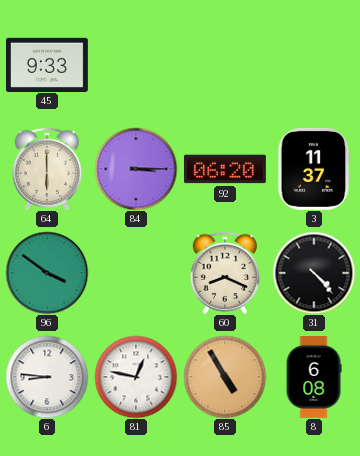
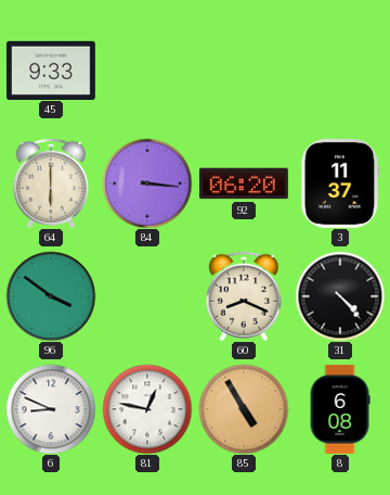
84: 3:15 -> 3:16
6: 8:46 -> 8:49
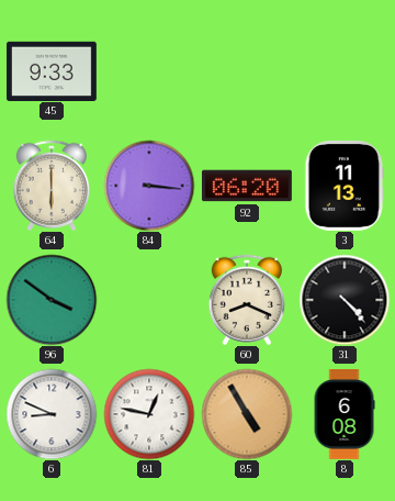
3: 11:37 -> 11:13
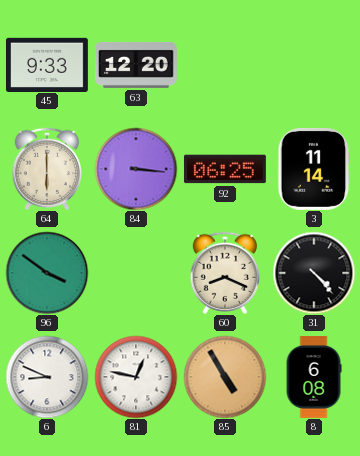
63: none -> 12:20
92: 06:20 -> 06:25
3: 11:13 -> 11:14
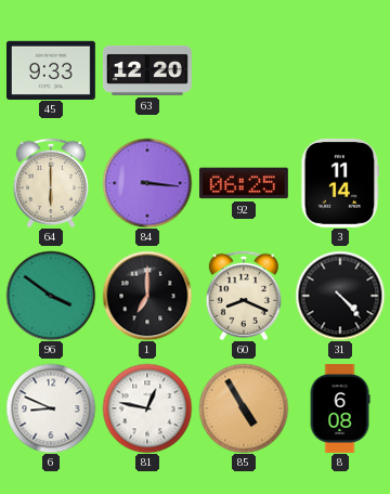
1: none -> 7:00
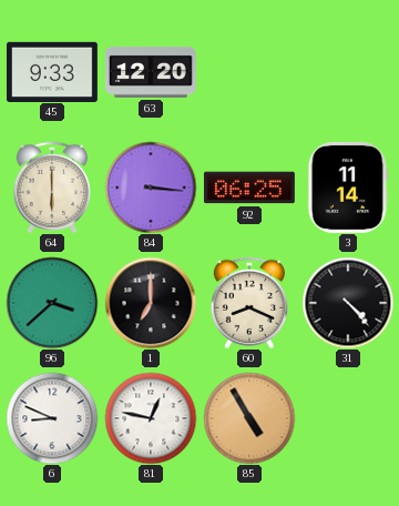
96: 3:51 -> 3:38
8: 6:08 -> none
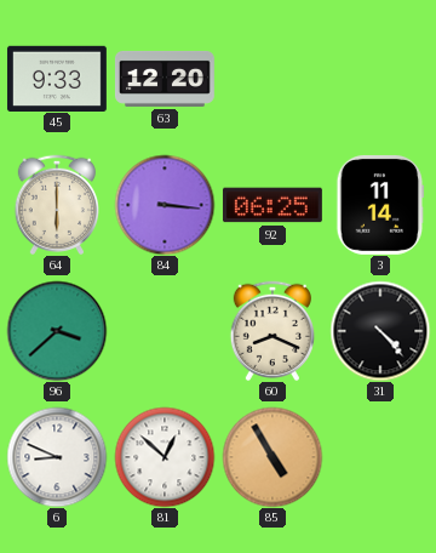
1: 7:00 -> none
81: 12:47 -> 12:52
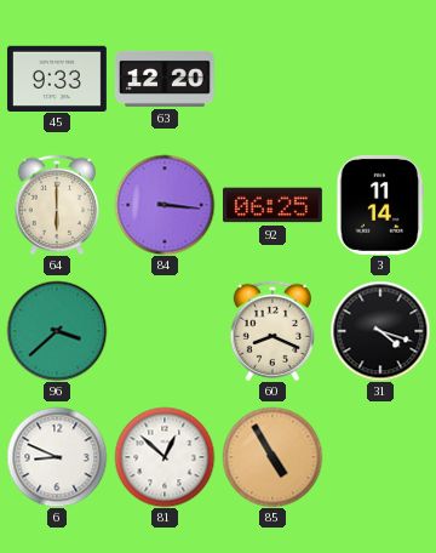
31: 4:23 -> 4:18
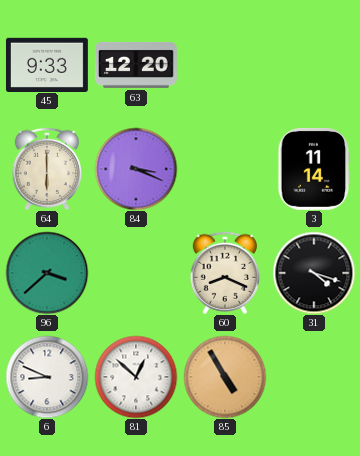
84: 3:16 -> 3:19
92: 06:25 -> none
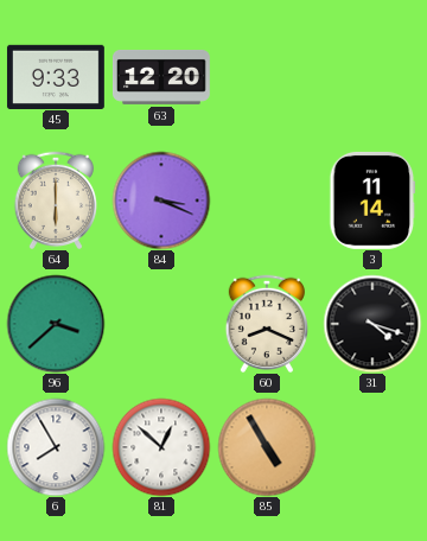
6: 8:49 -> 7:55
